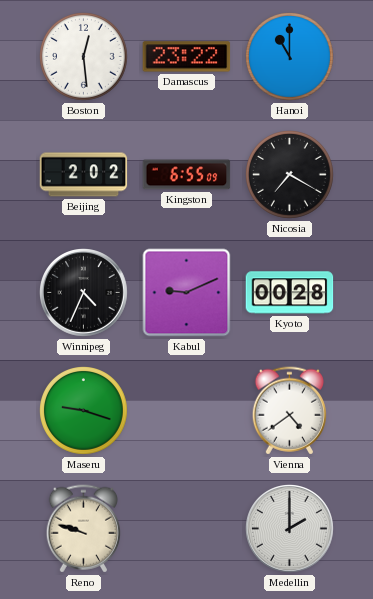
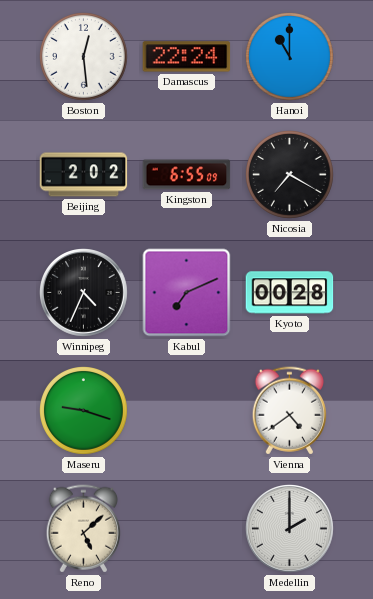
Damascus: 23:22 -> 22:24
Kabul: 9:11 -> 7:11
Reno: 9:48 -> 5:08
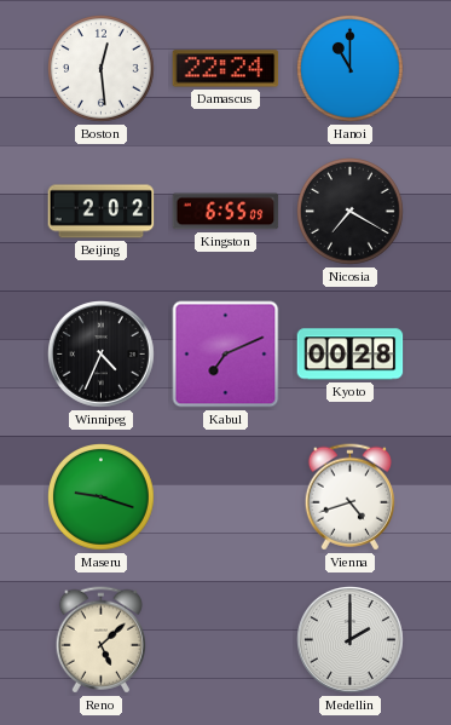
Vienna: 4:39 -> 4:42
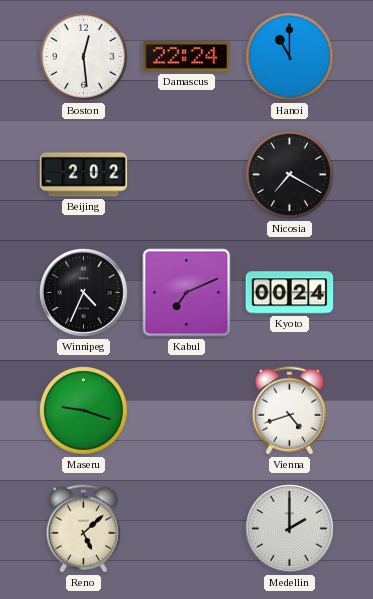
Kingston: 6:55 -> none
Kyoto: 00:28 -> 00:24
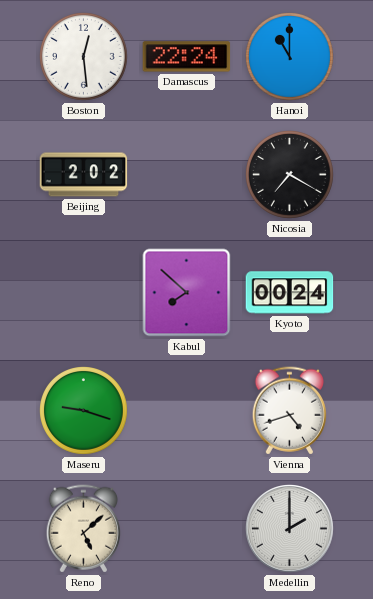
Winnipeg: 4:34 -> none
Kabul: 7:11 -> 7:52
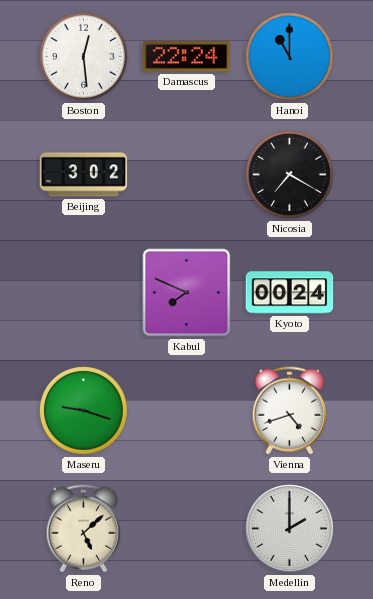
Beijing: 2:02 -> 3:02
Kabul: 7:52 -> 7:49
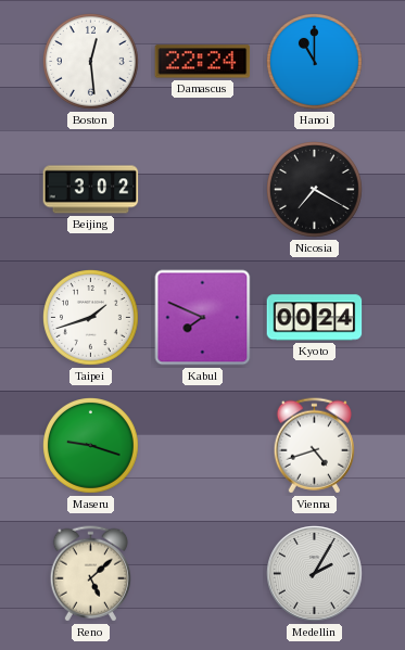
Taipei: none -> 1:42
Medellin: 2:00 -> 2:05
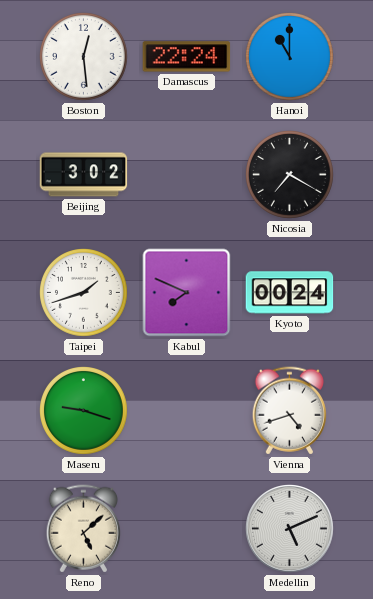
Medellin: 2:05 -> 5:11
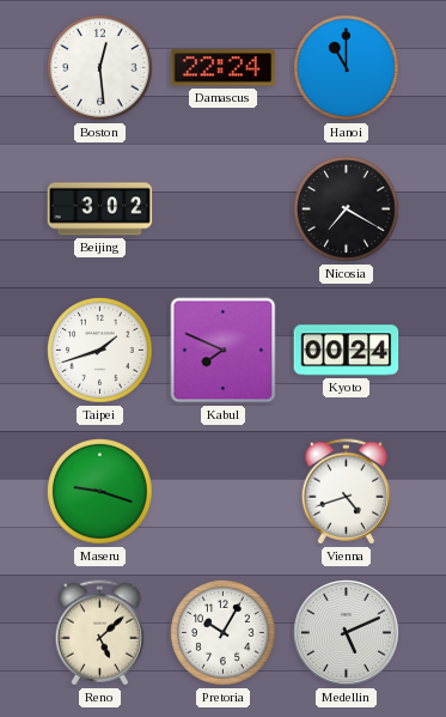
Pretoria: none -> 10:05
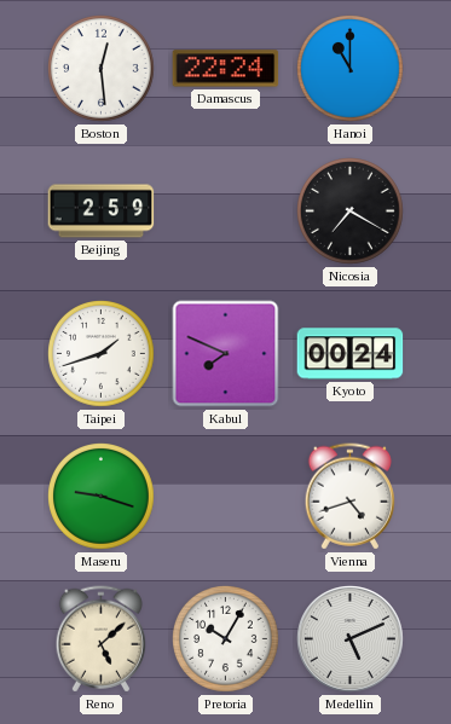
Beijing: 3:02 -> 2:59
